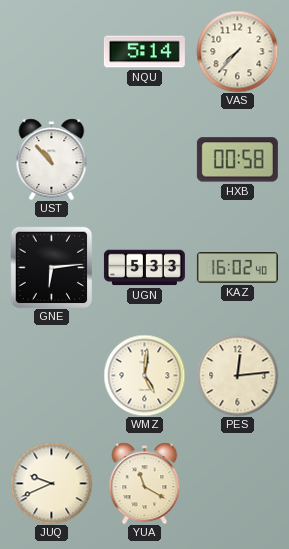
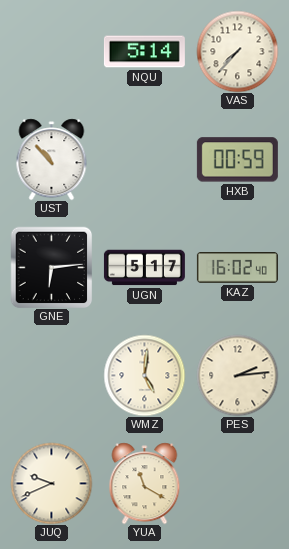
HXB: 00:58 -> 00:59
UGN: 5:33 -> 5:17
PES: 12:14 -> 2:14
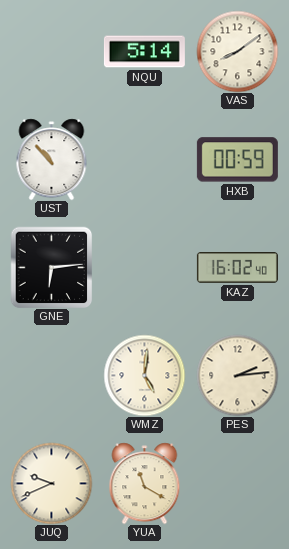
VAS: 7:37 -> 8:09
UGN: 5:17 -> none
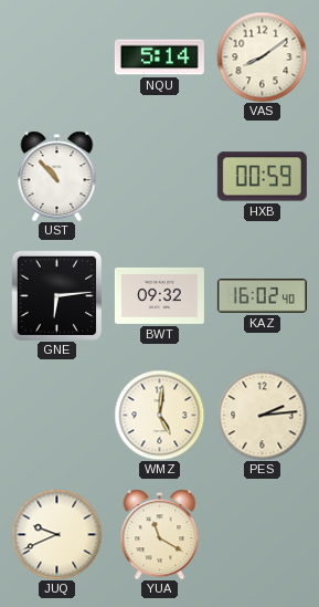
BWT: none -> 09:32
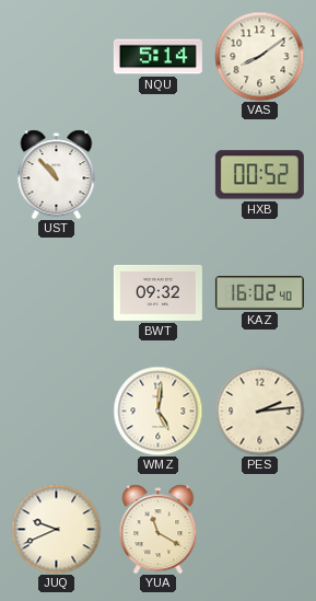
HXB: 00:59 -> 00:52
GNE: 6:14 -> none
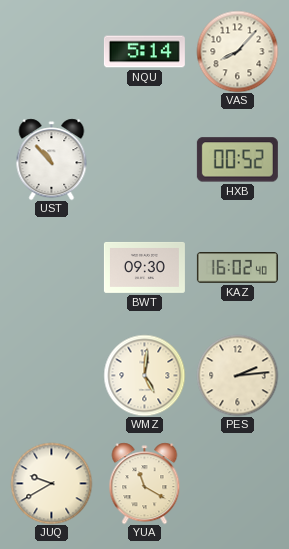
VAS: 8:09 -> 8:07
BWT: 09:32 -> 09:30
JUQ: 9:41 -> 9:40
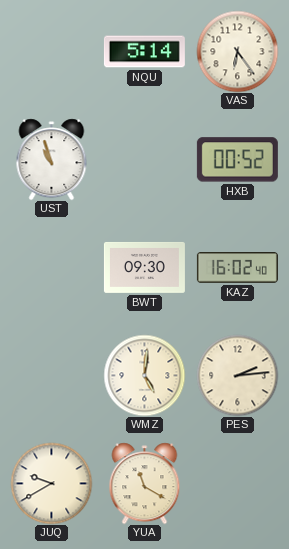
VAS: 8:07 -> 6:24
UST: 10:53 -> 10:57
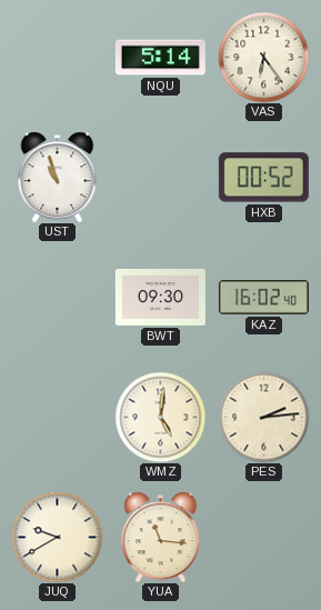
YUA: 11:20 -> 11:16
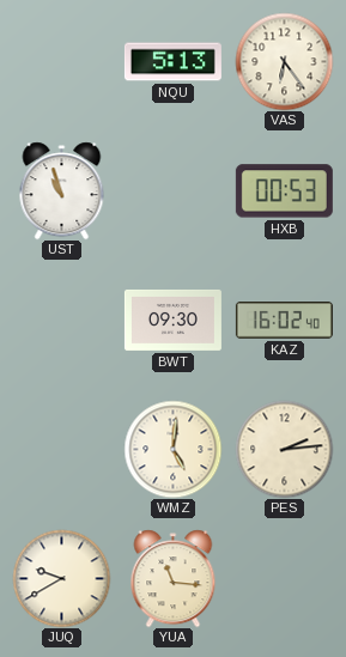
NQU: 5:14 -> 5:13
HXB: 00:52 -> 00:53
